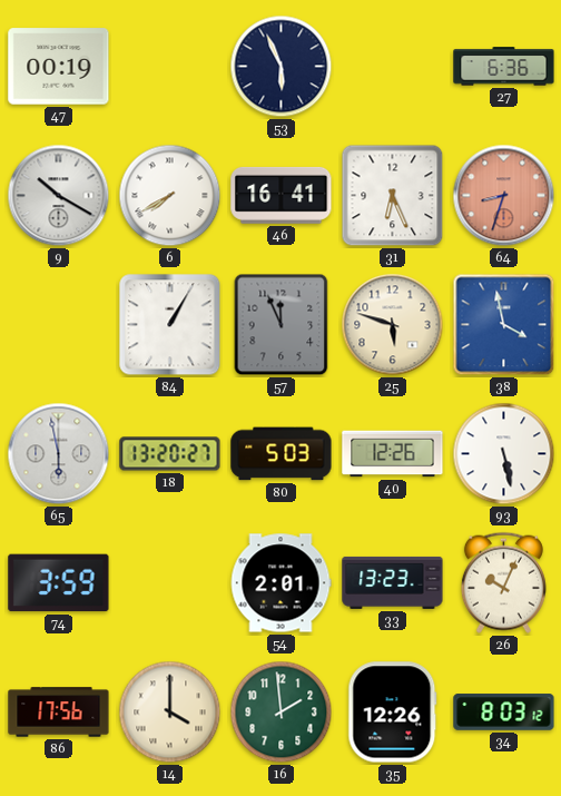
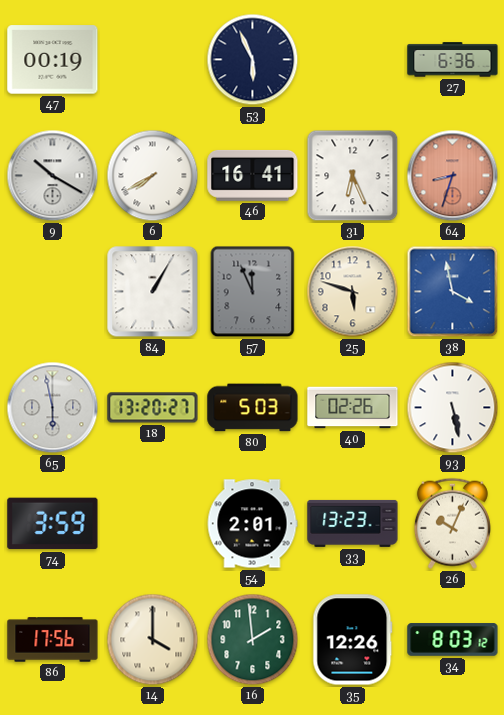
40: 12:26 -> 02:26
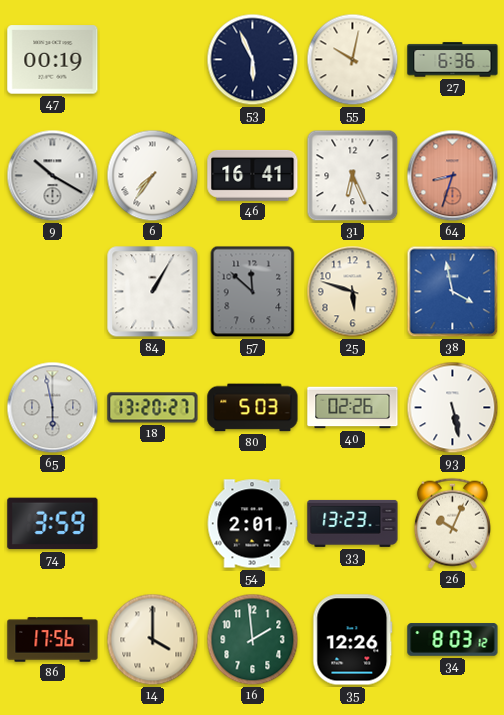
55: none -> 10:02
6: 7:40 -> 7:36
57: 11:56 -> 11:52
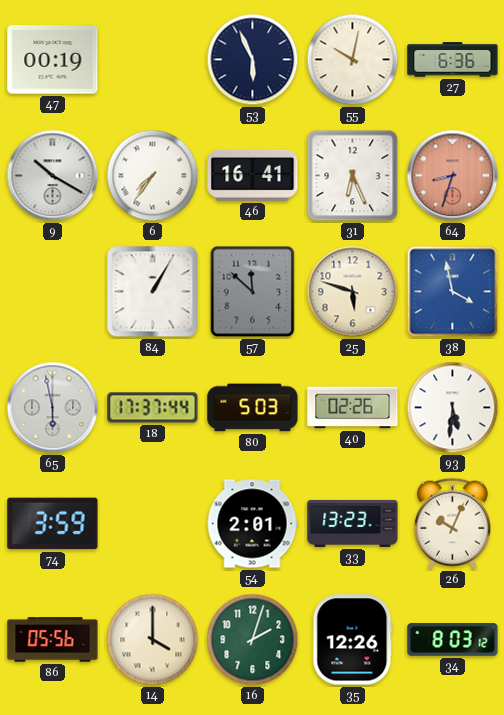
18: 13:20 -> 17:37
93: 5:28 -> 5:31
86: 17:56 -> 05:56
16: 1:59 -> 2:03
